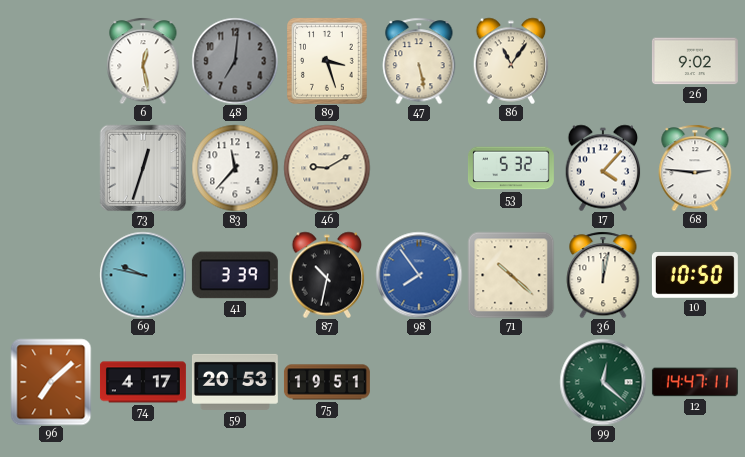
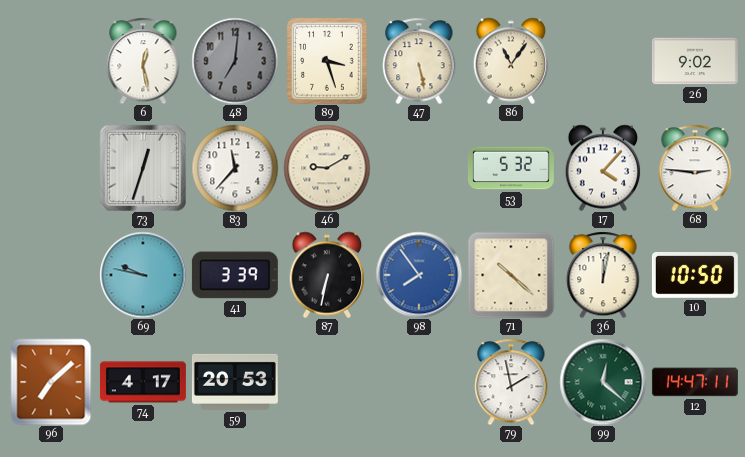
87: 10:32 -> 6:32
75: 19:51 -> none
79: none -> 1:58
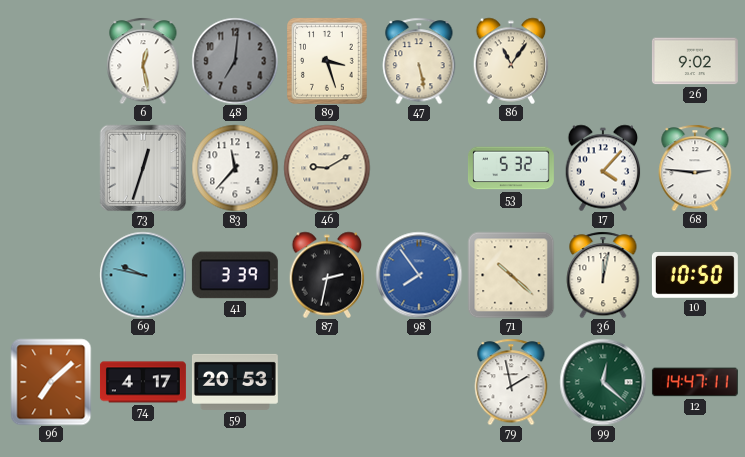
87: 6:32 -> 2:32
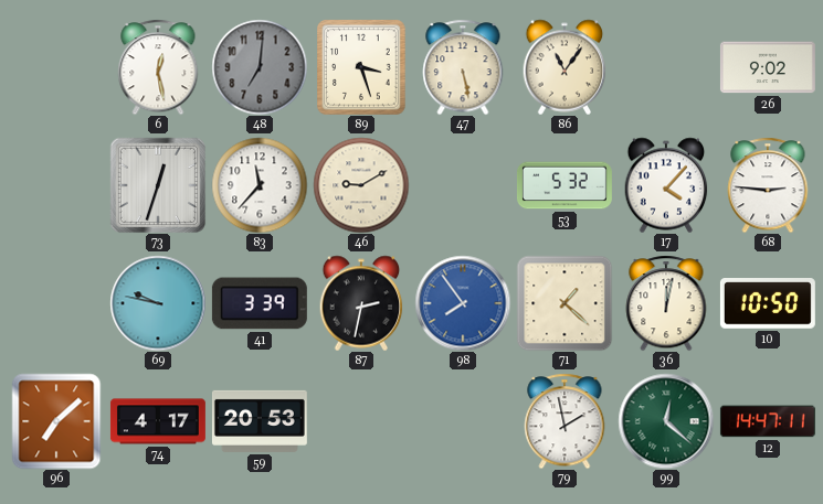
71: 10:22 -> 1:22
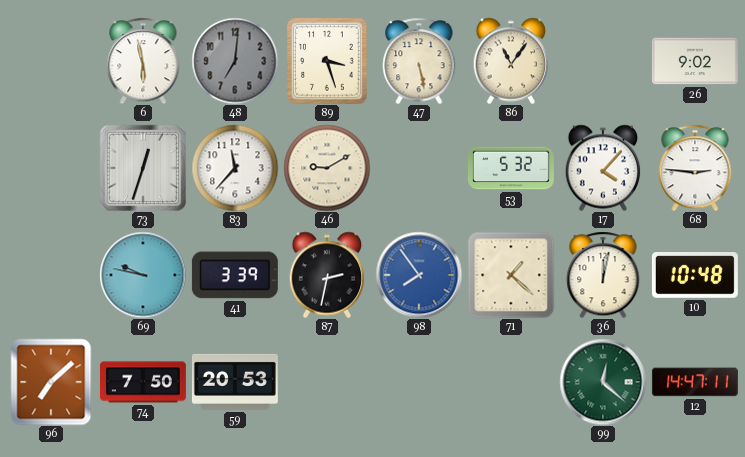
6: 12:28 -> 5:58
10: 10:50 -> 10:48
74: 4:17 -> 7:50
79: 1:58 -> none
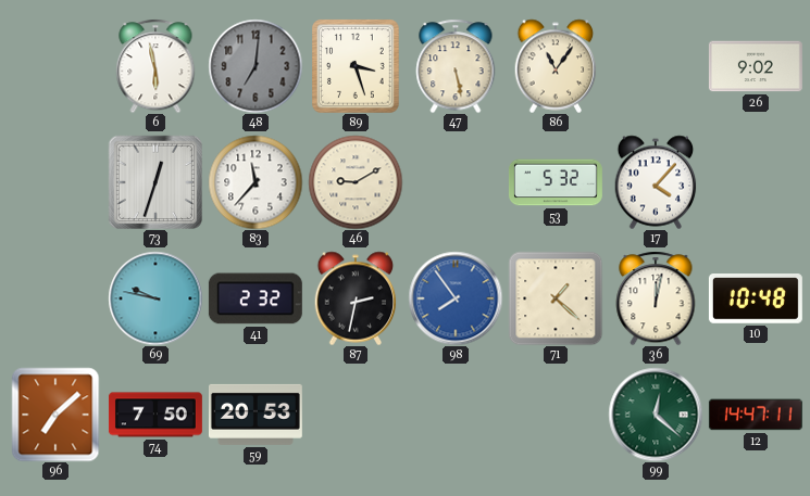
68: 2:46 -> none
41: 3:39 -> 2:32
